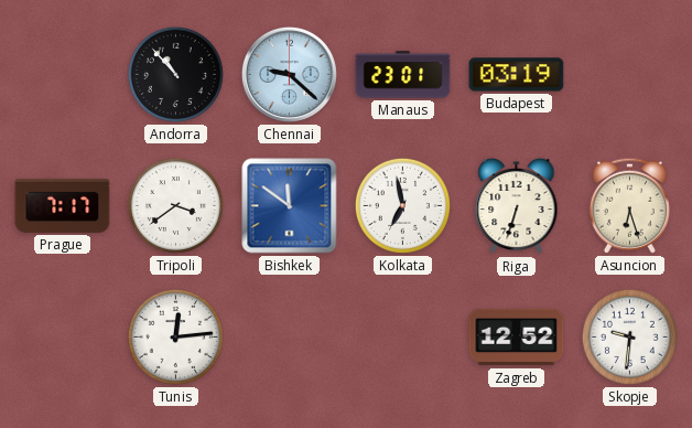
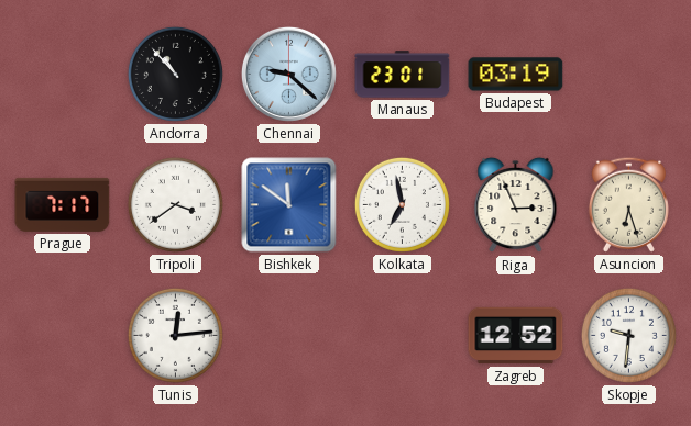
Riga: 6:33 -> 2:56
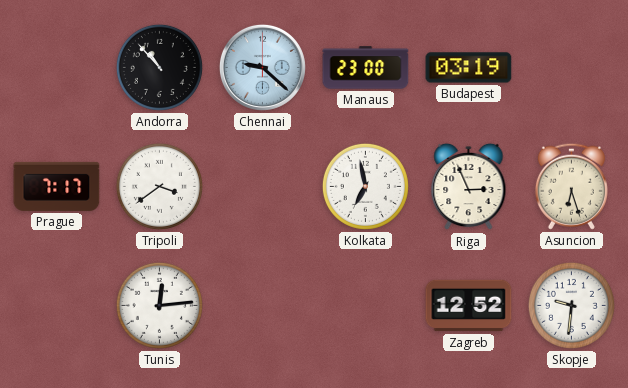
Manaus: 23:01 -> 23:00
Bishkek: 11:51 -> none
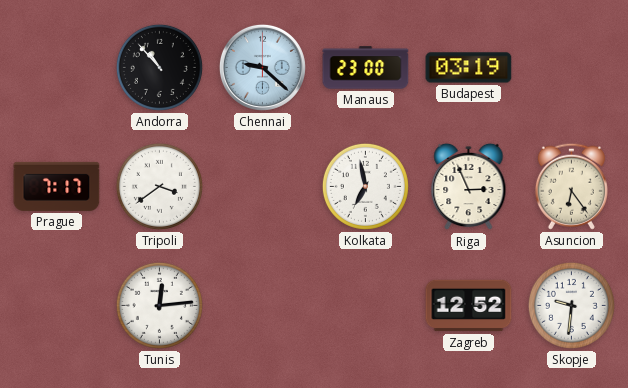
Asuncion: 6:27 -> 6:24
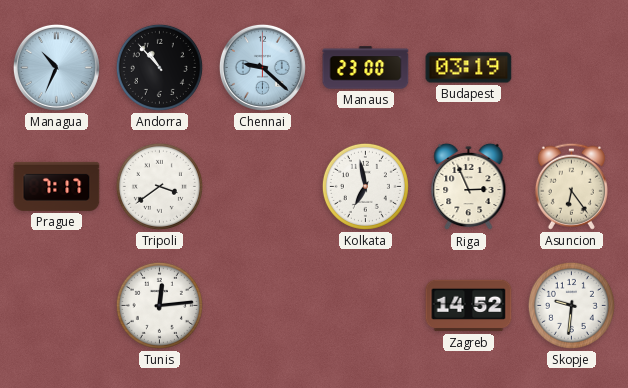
Managua: none -> 10:34
Zagreb: 12:52 -> 14:52
